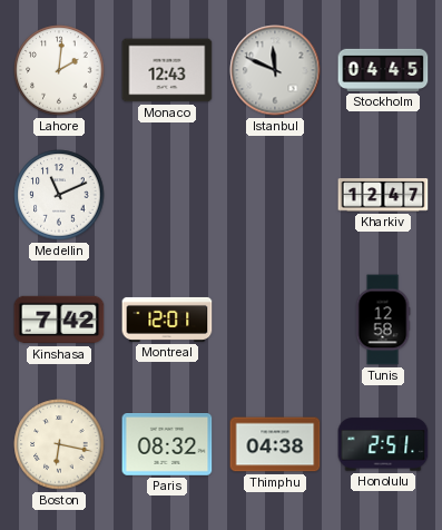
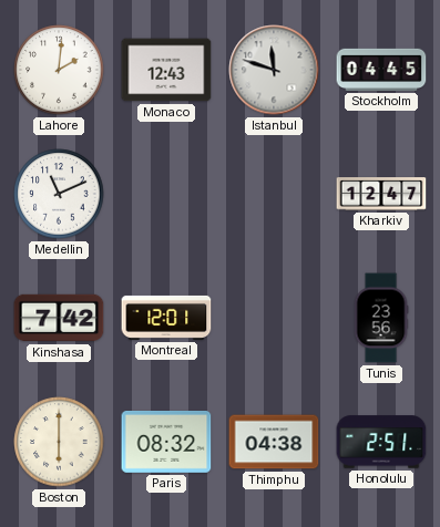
Istanbul: 11:49 -> 11:48
Tunis: 12:58 -> 23:56
Boston: 6:17 -> 6:00
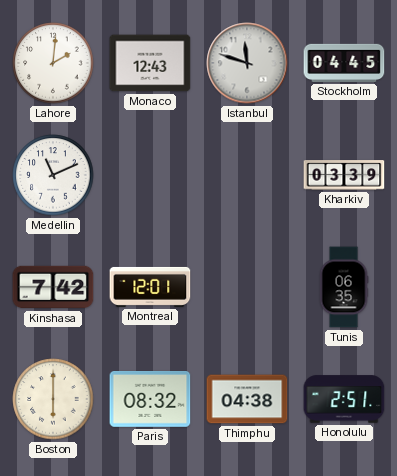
Kharkiv: 12:47 -> 03:39
Tunis: 23:56 -> 06:35
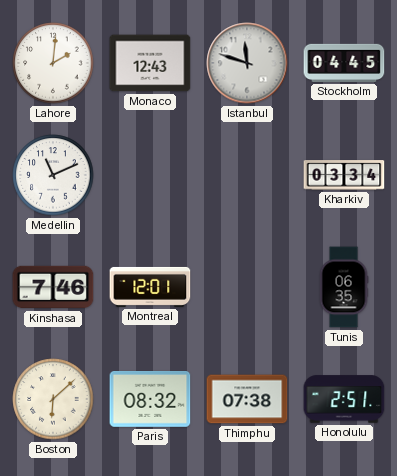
Kharkiv: 03:39 -> 03:34
Kinshasa: 7:42 -> 7:46
Boston: 6:00 -> 6:08
Thimphu: 04:38 -> 07:38
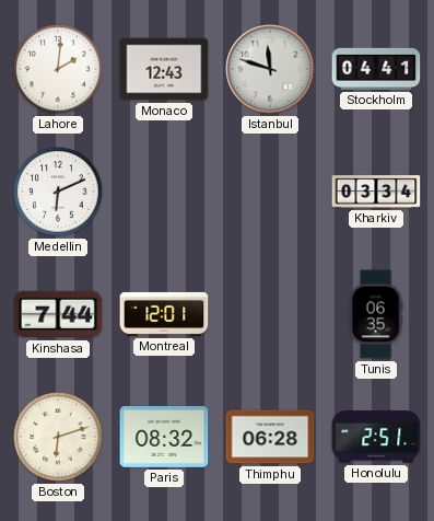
Stockholm: 04:45 -> 04:41
Medellin: 11:11 -> 6:11
Kinshasa: 7:46 -> 7:44
Boston: 6:08 -> 6:12
Thimphu: 07:38 -> 06:28
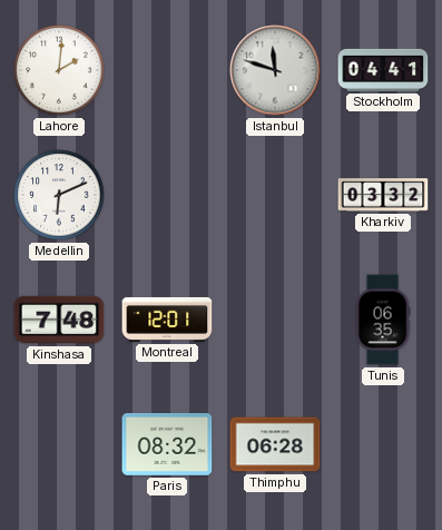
Monaco: 12:43 -> none
Kharkiv: 03:34 -> 03:32
Kinshasa: 7:44 -> 7:48
Boston: 6:12 -> none
Honolulu: 2:51 -> none
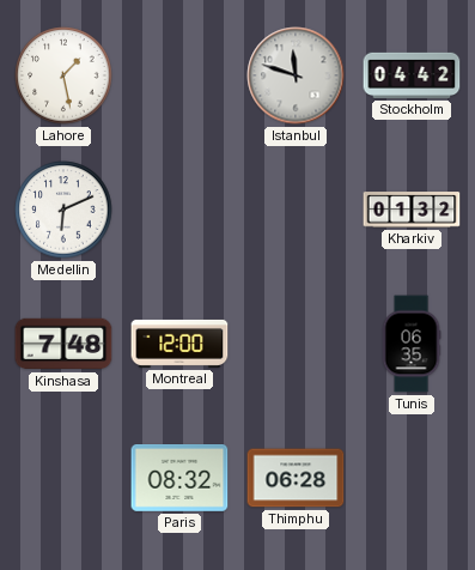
Lahore: 2:01 -> 1:28
Stockholm: 04:41 -> 04:42
Kharkiv: 03:32 -> 01:32
Montreal: 12:01 -> 12:00
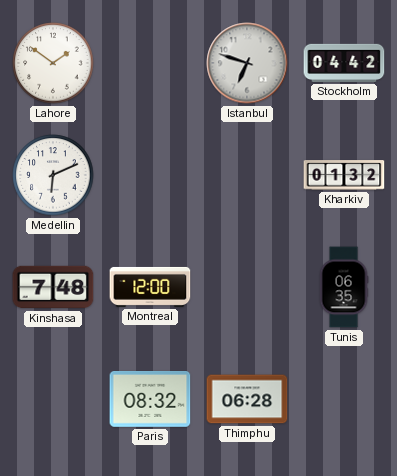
Lahore: 1:28 -> 1:51
Istanbul: 11:48 -> 6:48
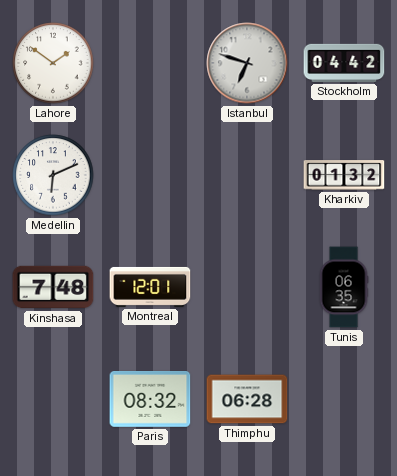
Montreal: 12:00 -> 12:01
